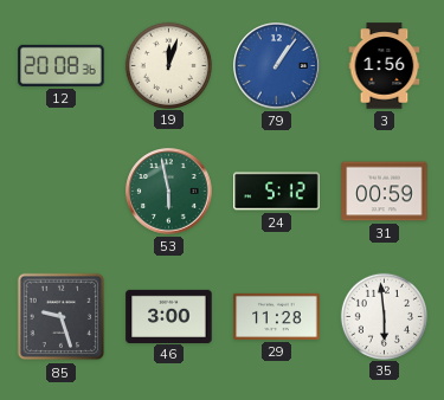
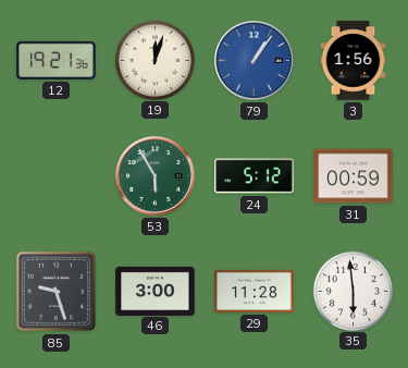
12: 20:08 -> 19:21
53: 5:58 -> 5:55
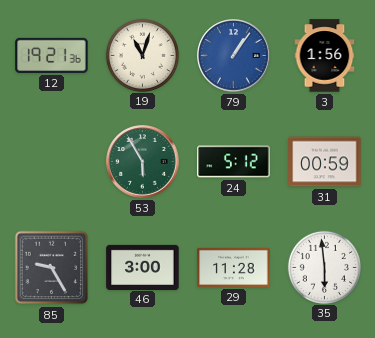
19: 12:03 -> 11:03
85: 9:27 -> 9:25
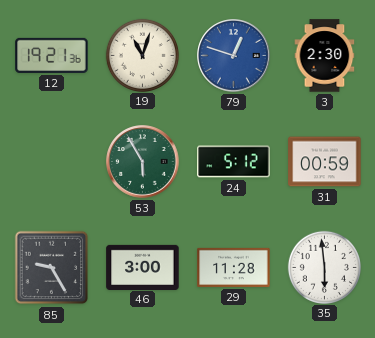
79: 1:06 -> 12:48
3: 1:56 -> 2:30
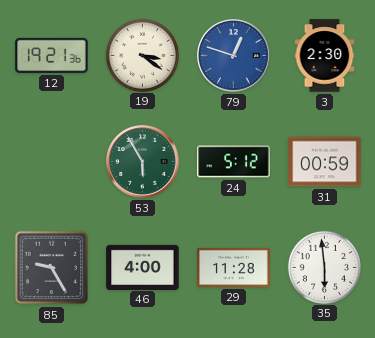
19: 11:03 -> 3:21
46: 3:00 -> 4:00
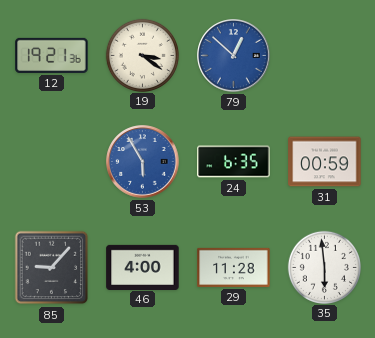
79: 12:48 -> 12:52
3: 2:30 -> none
53 dial: green -> blue
24: 5:12 -> 6:35
85: 9:25 -> 9:07
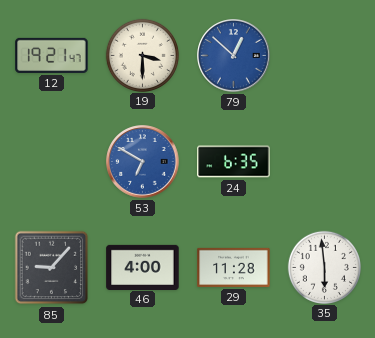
12: 19:21:36 -> 19:21:47
19: 3:21 -> 3:30
53: 5:55 -> 6:50
31: 00:59 -> none
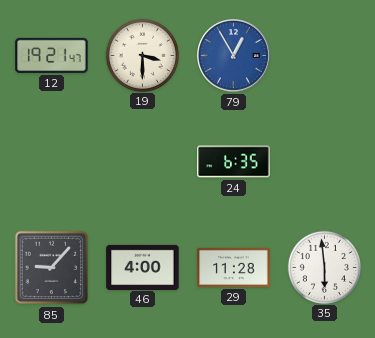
79: 12:52 -> 12:55
53: 6:50 -> none
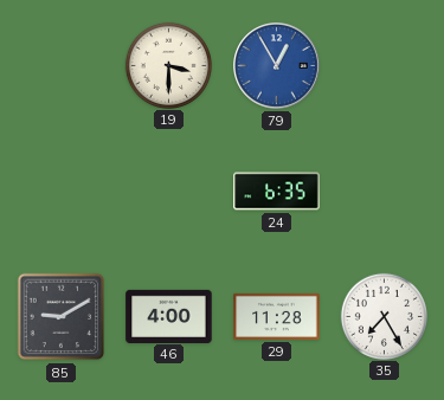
12: 19:21 -> none
85: 9:07 -> 9:10
35: 5:59 -> 7:25
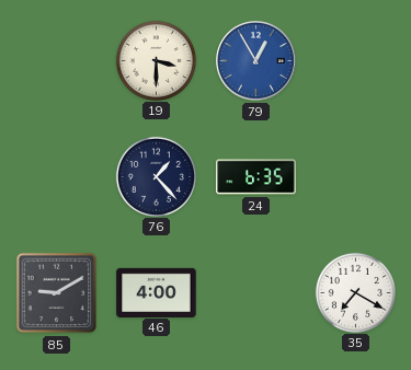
76: none -> 1:23
29: 11:28 -> none
35: 7:25 -> 7:20
